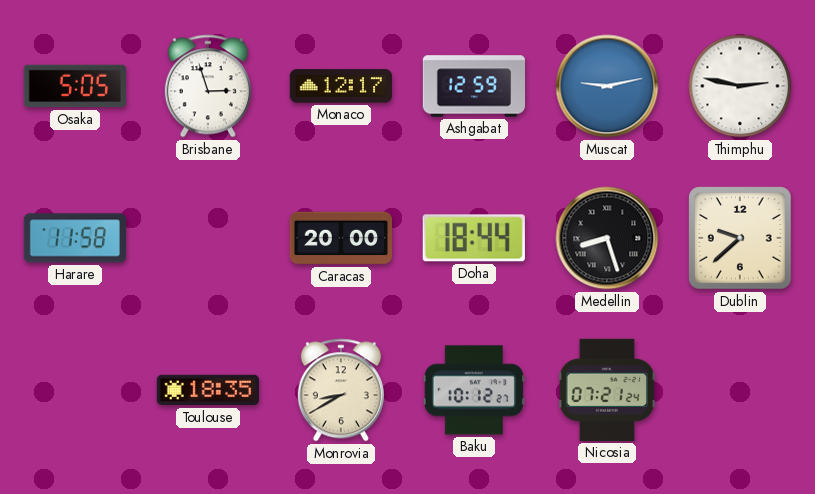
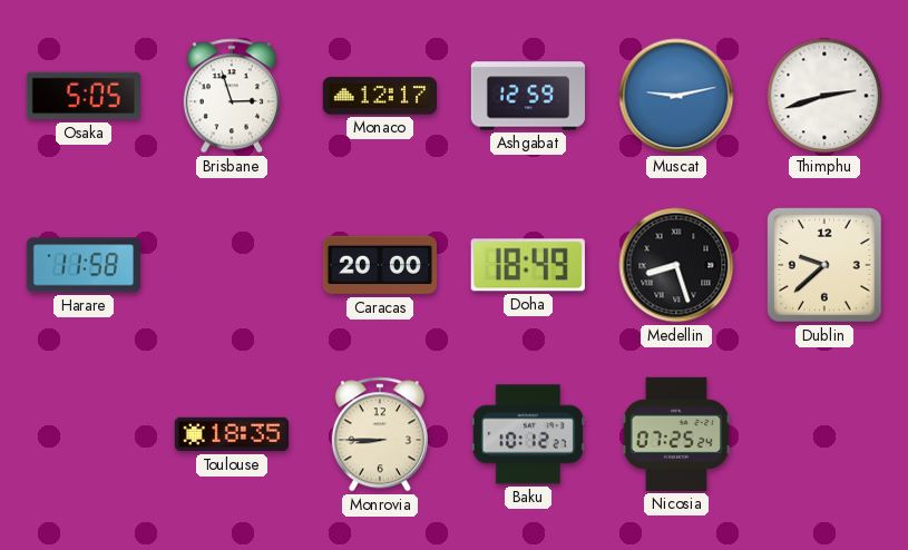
Thimphu: 2:47 -> 2:42
Doha: 18:44 -> 18:49
Monrovia: 8:40 -> 8:45
Nicosia: 07:21 -> 07:25
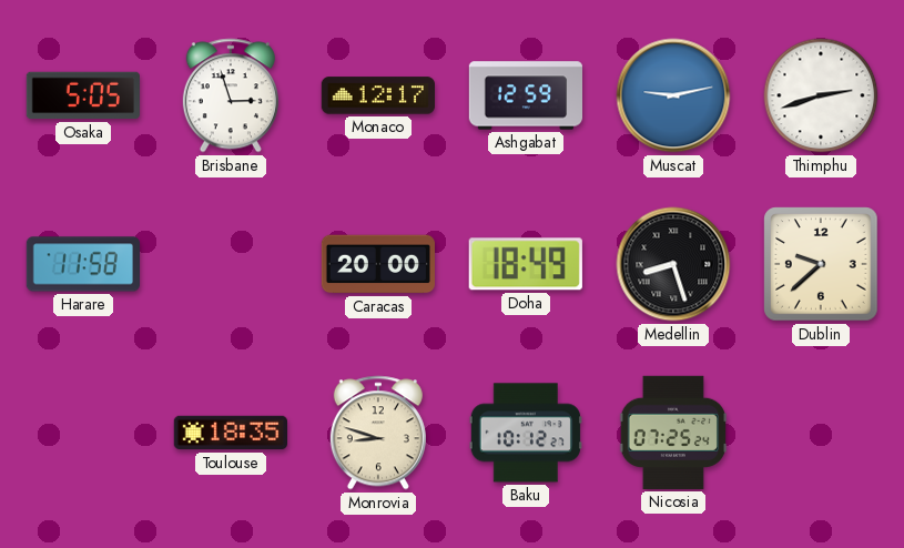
Monrovia: 8:45 -> 8:48
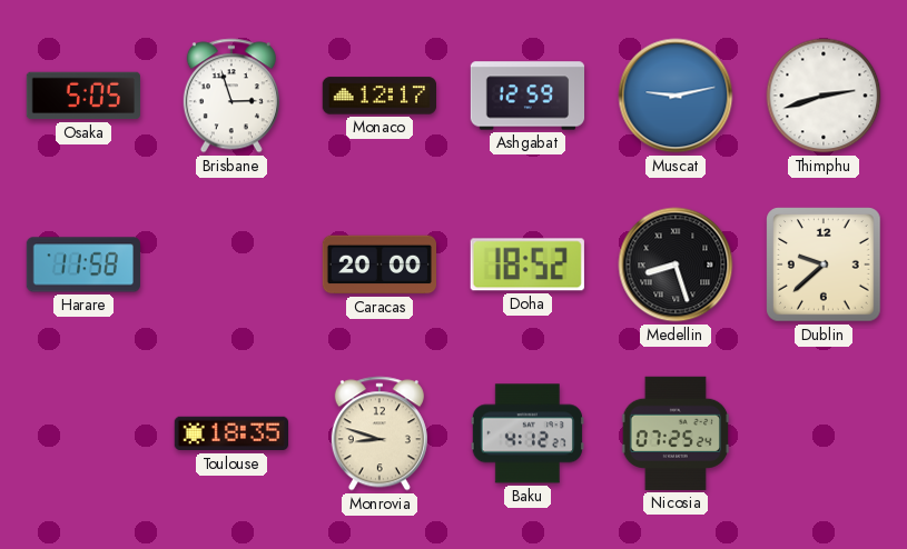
Doha: 18:49 -> 18:52
Baku: 10:12 -> 4:12
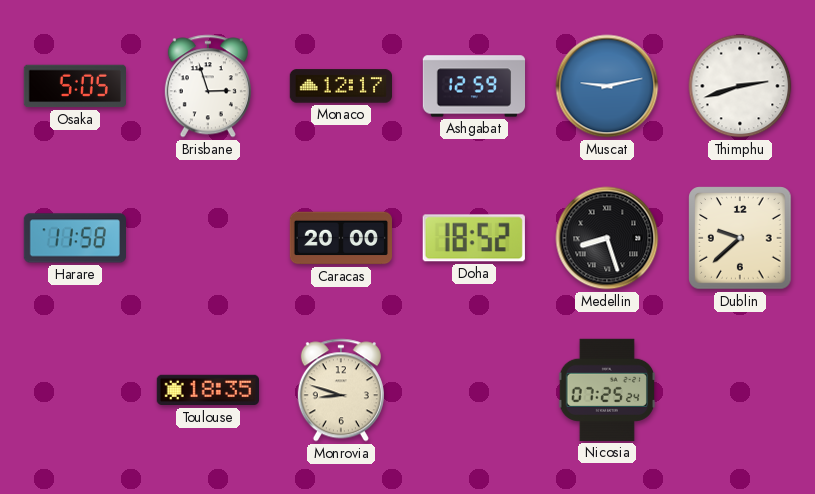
Baku: 4:12 -> none
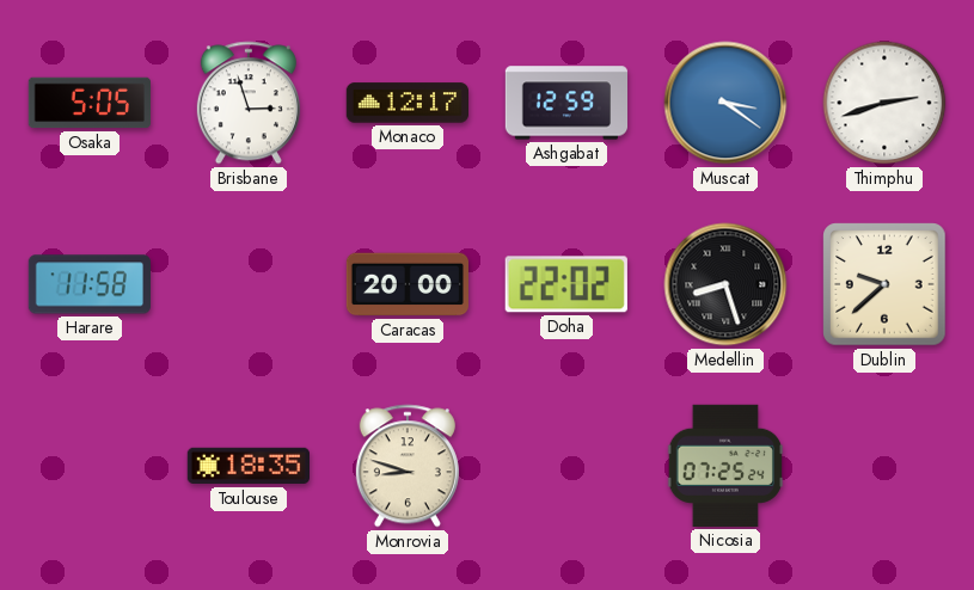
Muscat: 9:13 -> 3:21
Doha: 18:52 -> 22:02
